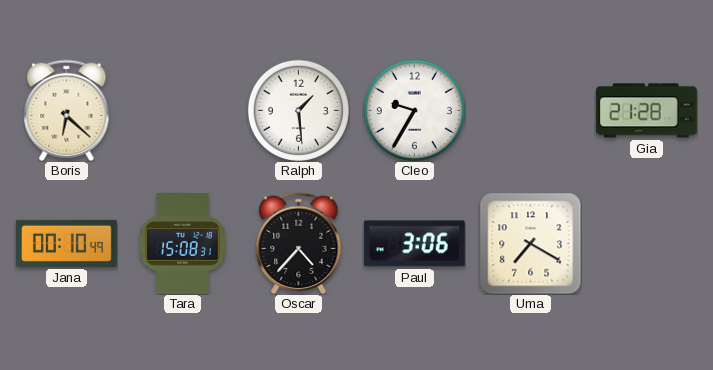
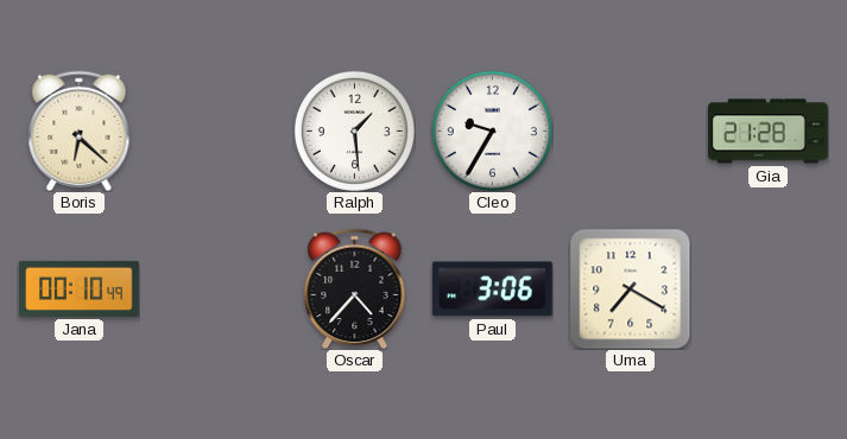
Tara: 15:08 -> none
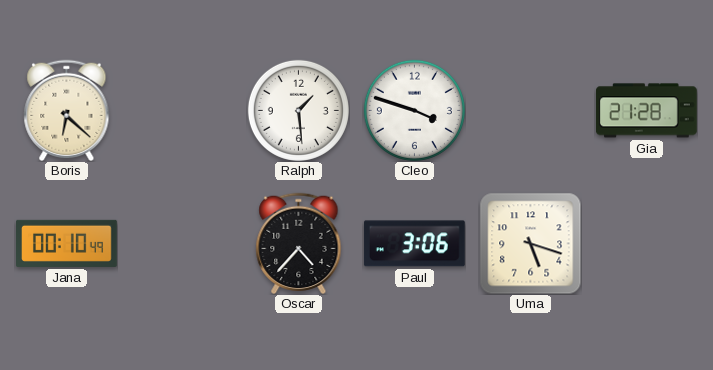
Cleo: 9:35 -> 3:48
Uma: 7:20 -> 5:18
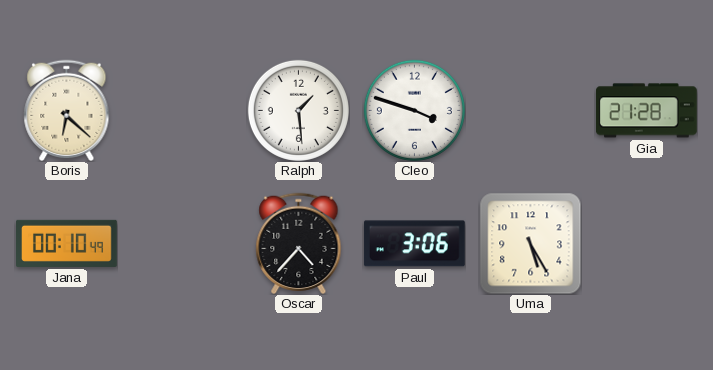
Uma: 5:18 -> 5:25
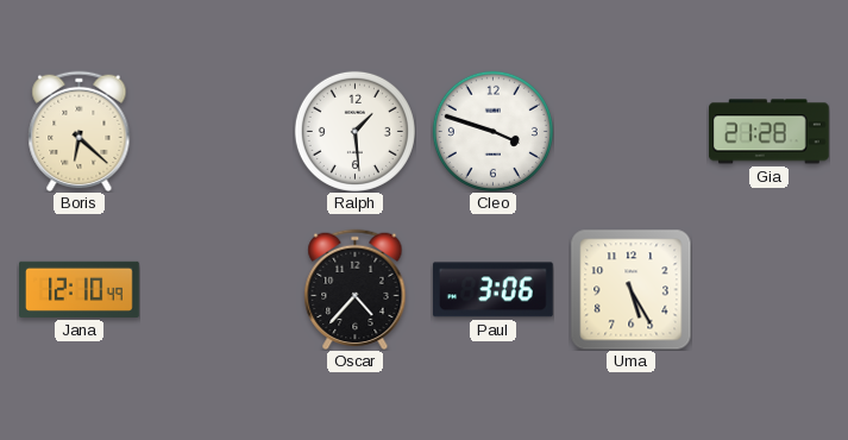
Jana: 00:10 -> 12:10
